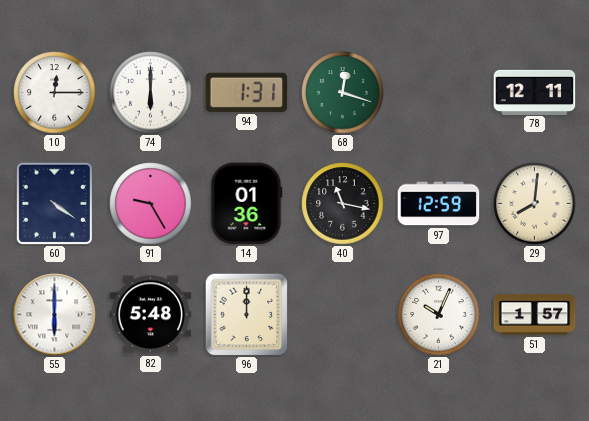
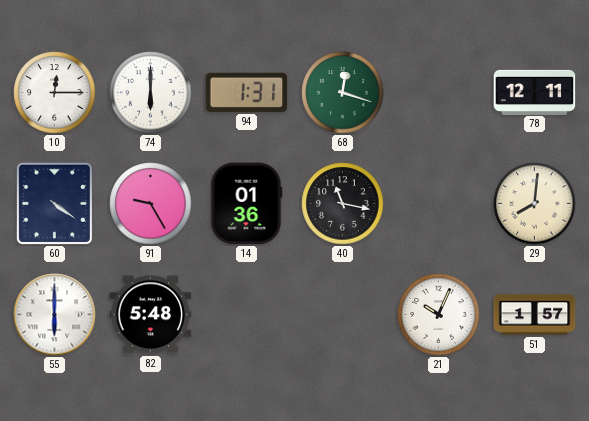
97: 12:59 -> none
96: 12:00 -> none
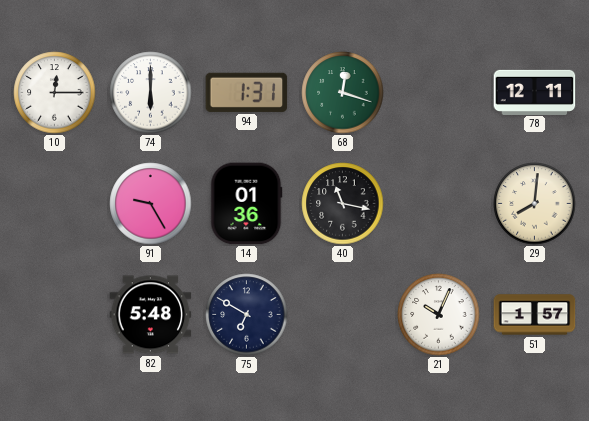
60: 4:21 -> none
55: 6:00 -> none
75: none -> 6:50
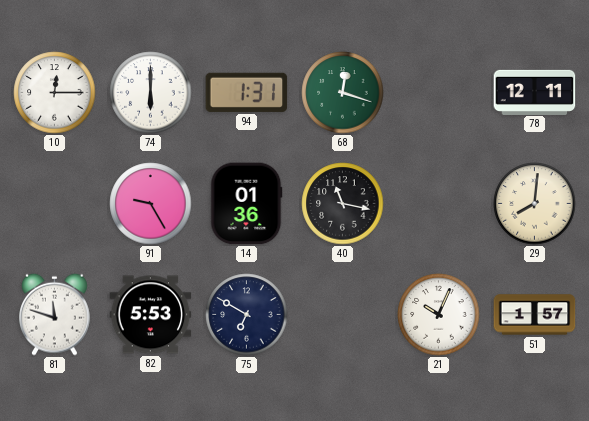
81: none -> 11:48
82: 5:48 -> 5:53
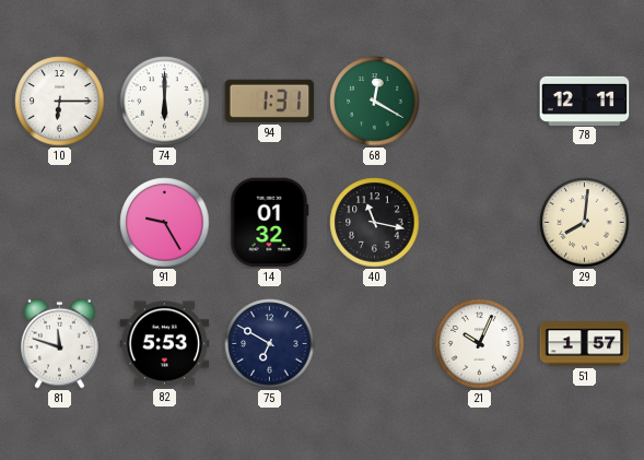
10: 12:15 -> 6:15
68: 12:18 -> 12:20
14: 01:36 -> 01:32
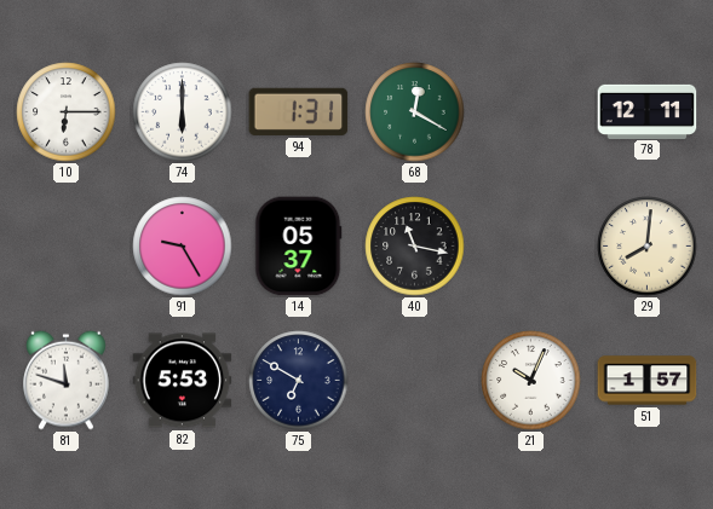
14: 01:32 -> 05:37
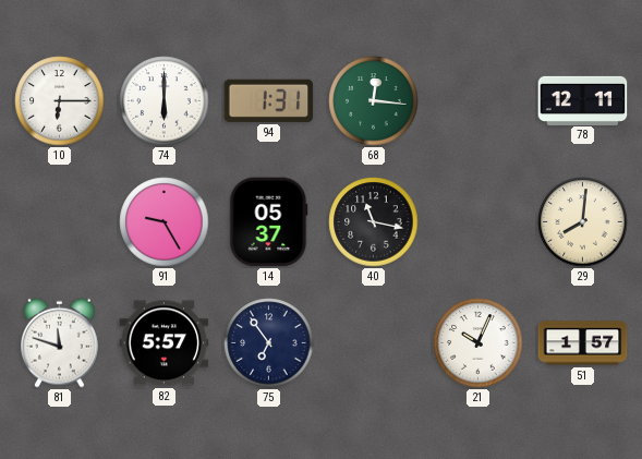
68: 12:20 -> 12:16
82: 5:53 -> 5:57
75: 6:50 -> 6:54
